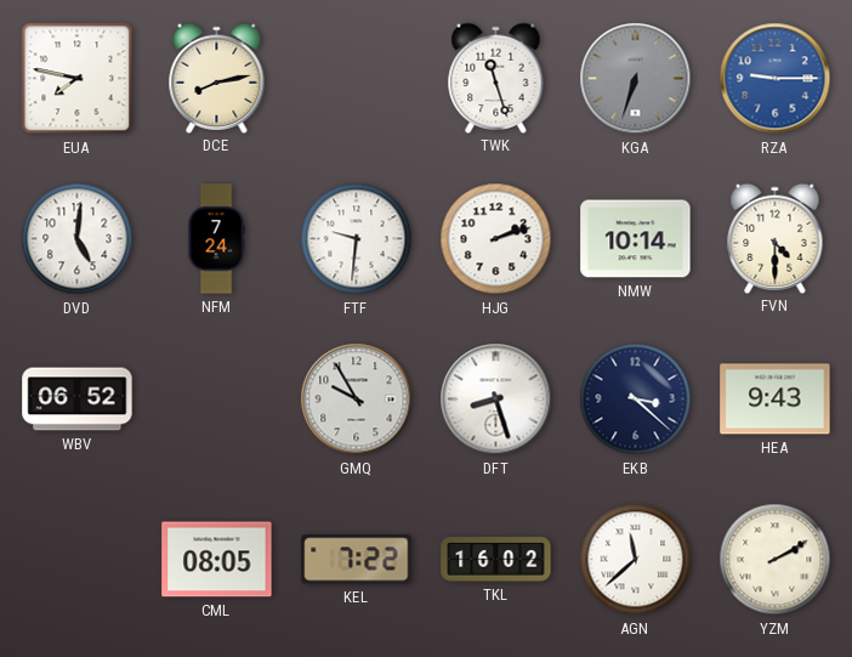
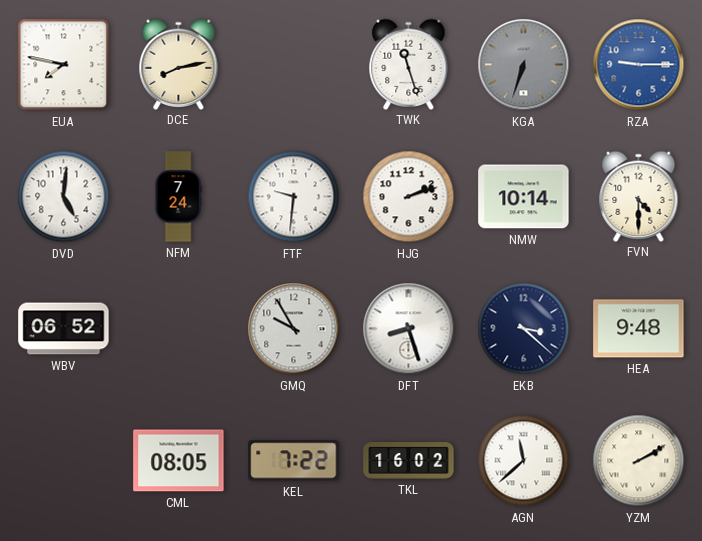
HEA: 9:43 -> 9:48
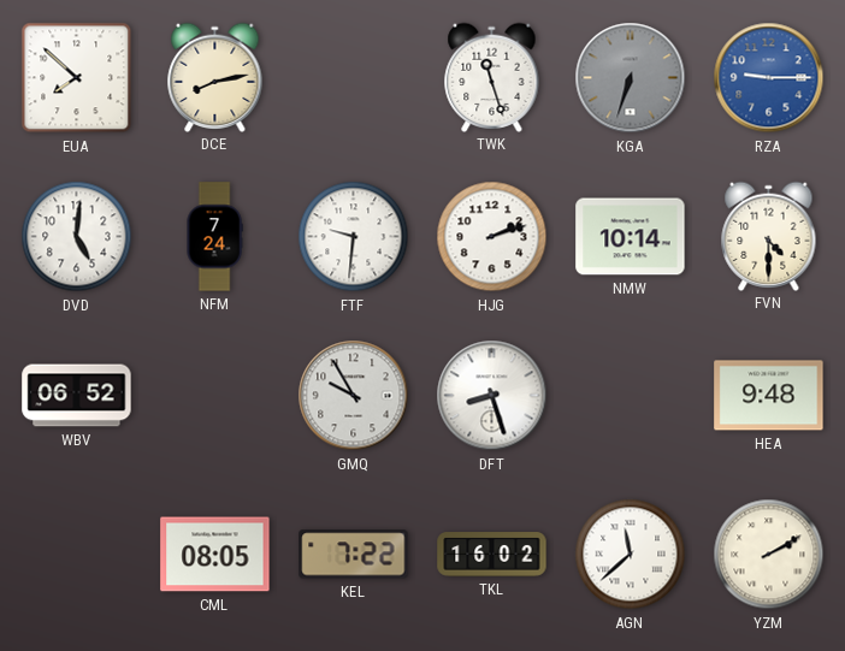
EUA: 7:47 -> 7:52
EKB: 3:22 -> none
